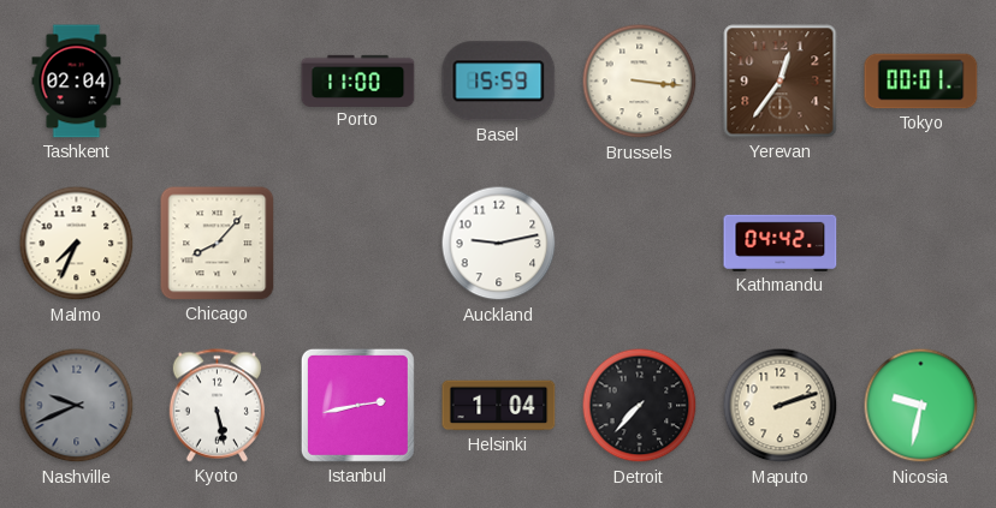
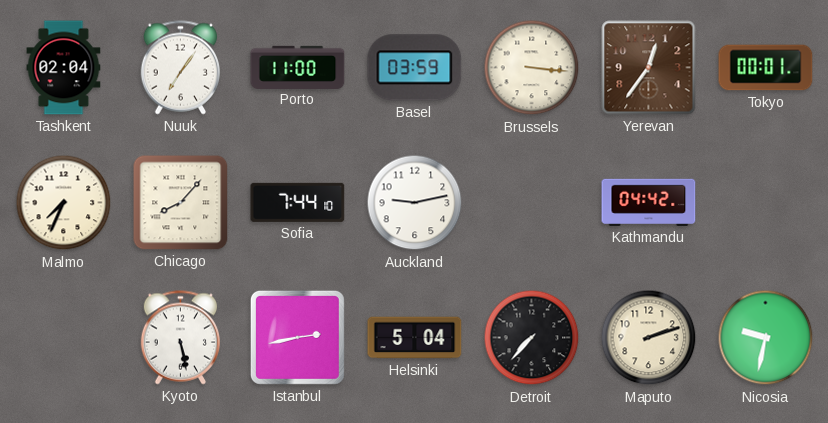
Nuuk: none -> 7:06
Basel: 15:59 -> 03:59
Sofia: none -> 7:44
Nashville: 9:41 -> none
Helsinki: 1:04 -> 5:04
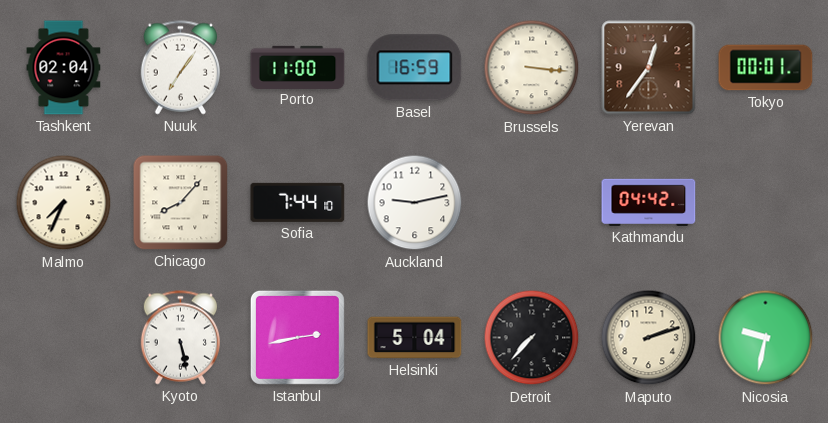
Basel: 03:59 -> 16:59
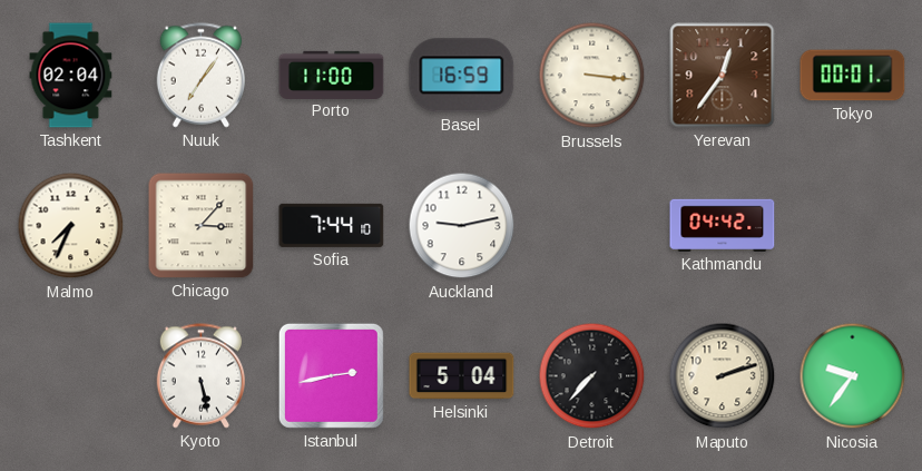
Chicago: 8:07 -> 3:07
Nicosia: 9:32 -> 9:36
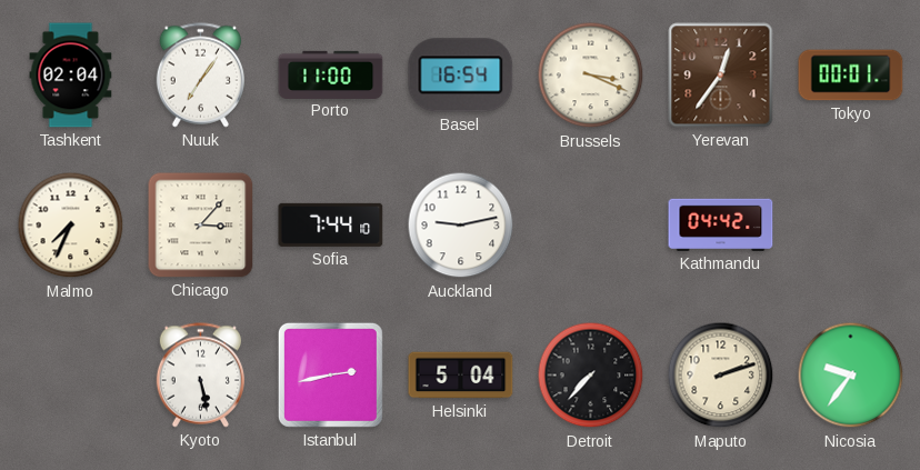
Basel: 16:59 -> 16:54
Brussels: 3:16 -> 3:19
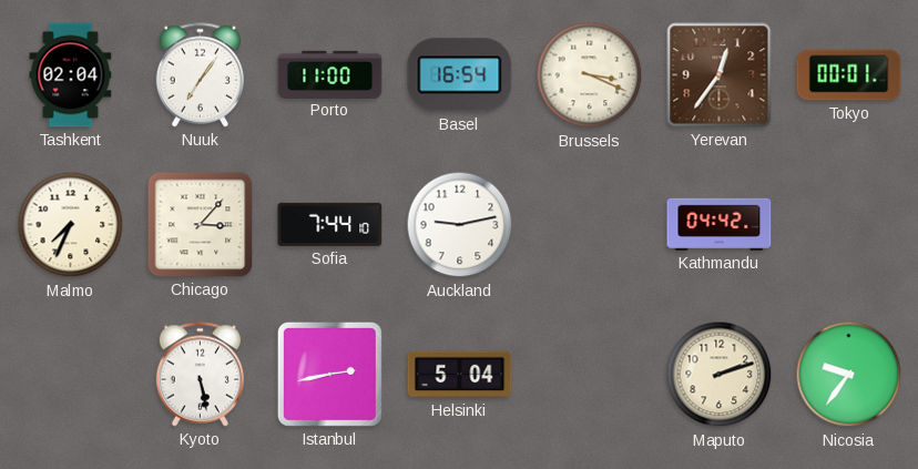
Detroit: 7:37 -> none
